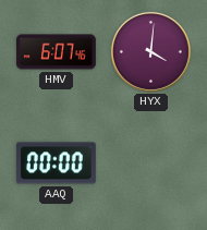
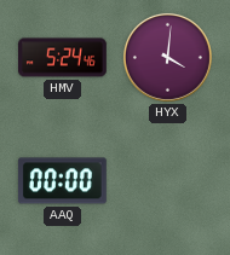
HMV: 6:07 -> 5:24
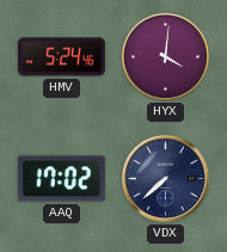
AAQ: 00:00 -> 17:02
VDX: none -> 7:38
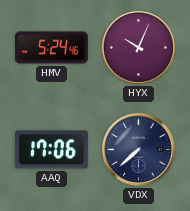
HYX: 4:01 -> 10:04
AAQ: 17:02 -> 17:06
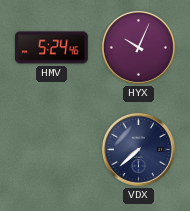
AAQ: 17:06 -> none
